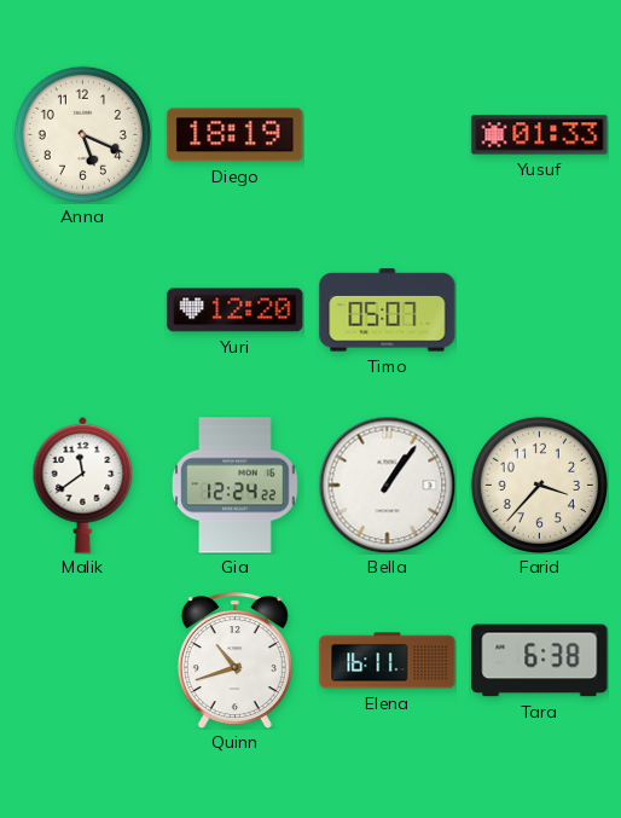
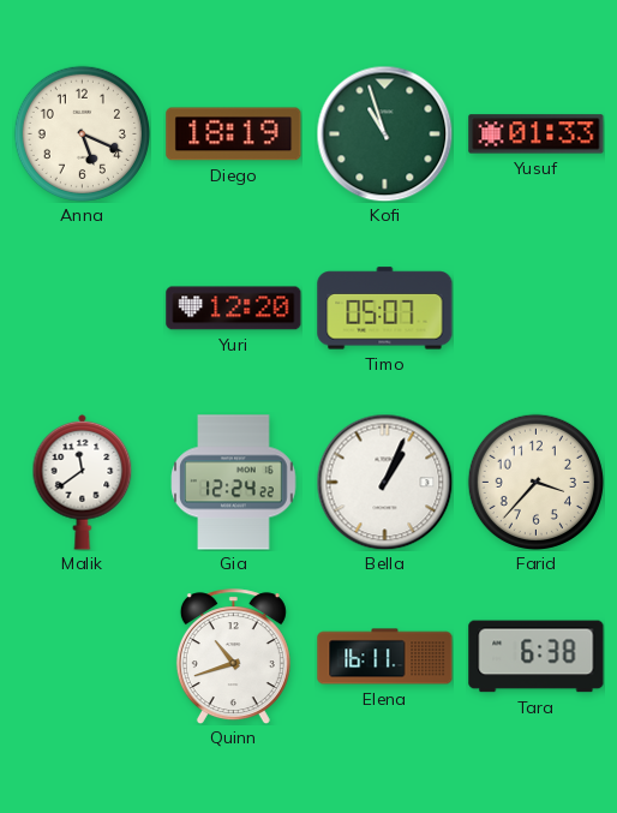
Kofi: none -> 10:57
Bella: 1:06 -> 1:04
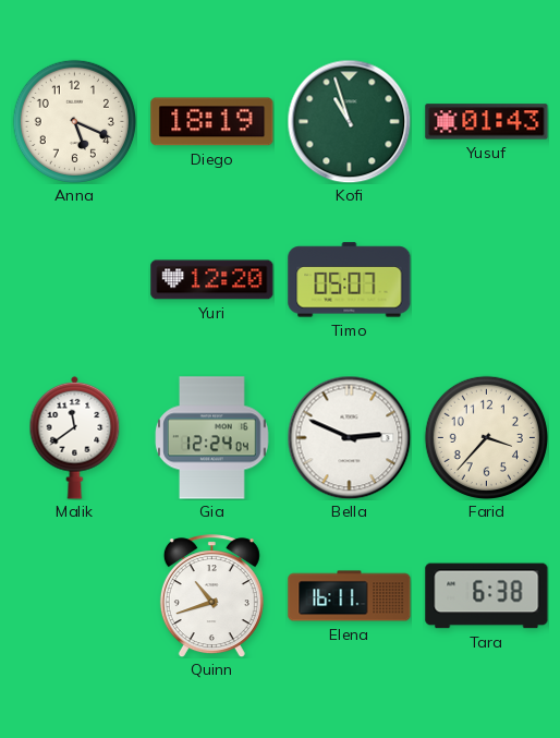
Yusuf: 01:33 -> 01:43
Gia: 12:24:22 -> 12:24:04
Bella: 1:04 -> 2:49
